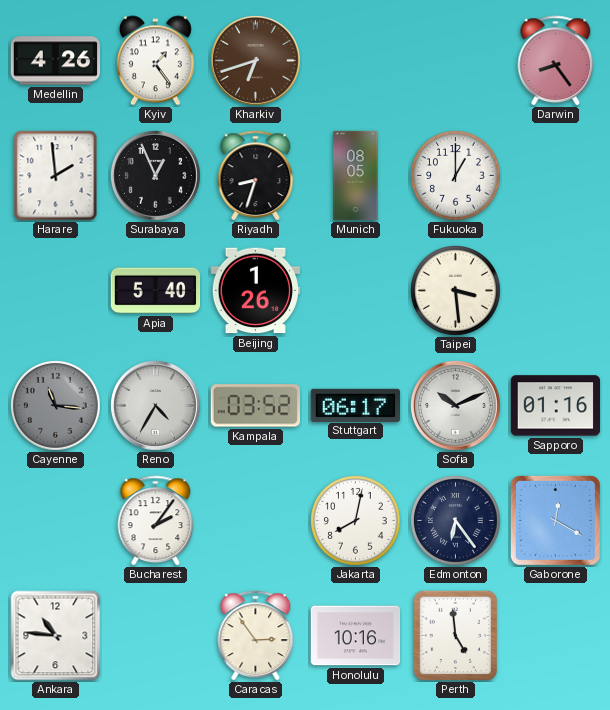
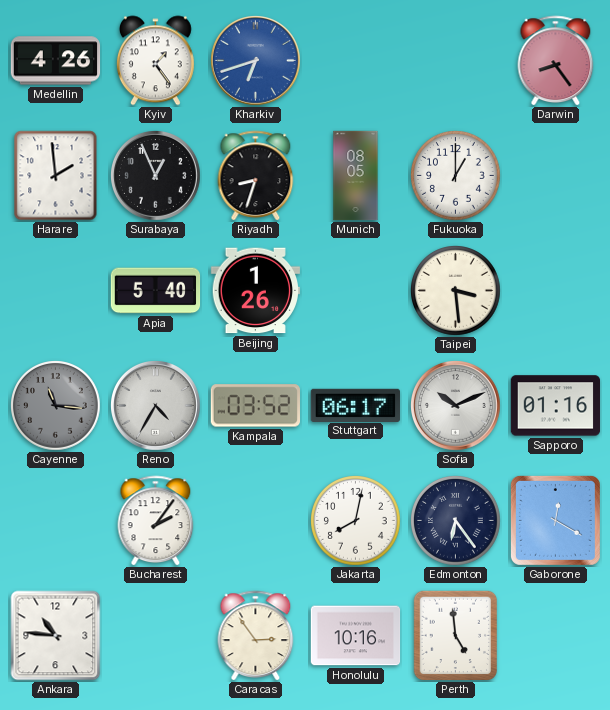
Kharkiv dial: brown -> blue
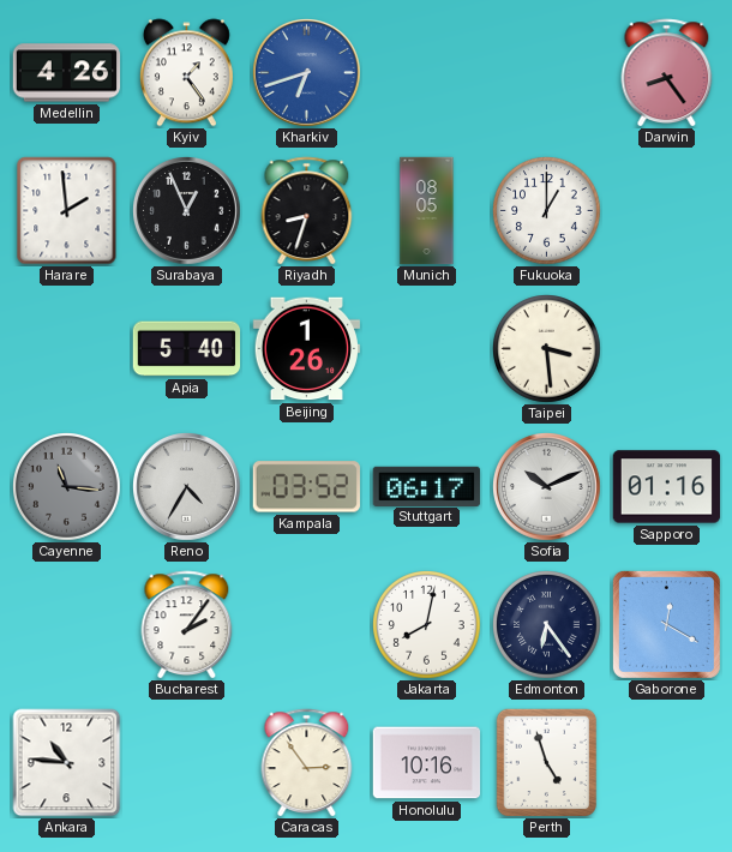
Perth: 4:59 -> 4:57
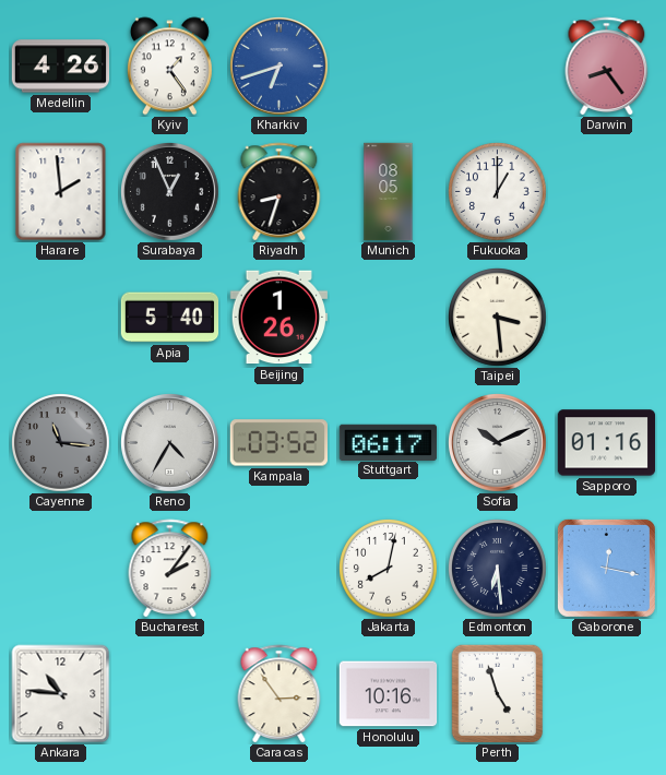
Edmonton: 6:24 -> 6:29
Gaborone: 12:20 -> 12:17
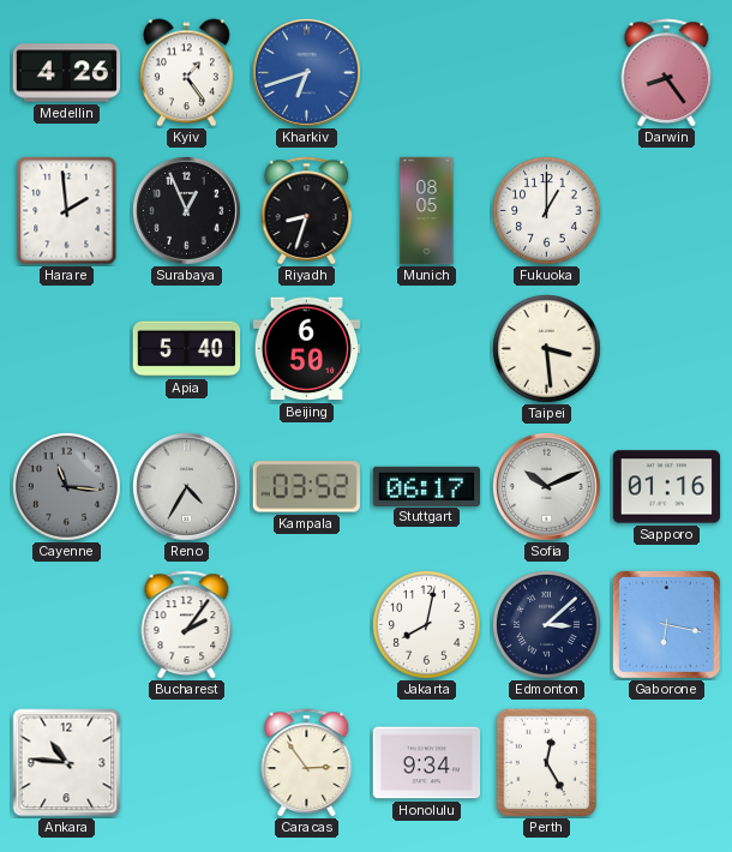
Beijing: 1:26 -> 6:50
Edmonton: 6:29 -> 3:08
Gaborone: 12:17 -> 6:17
Honolulu: 10:16 -> 9:34
Perth: 4:57 -> 12:25
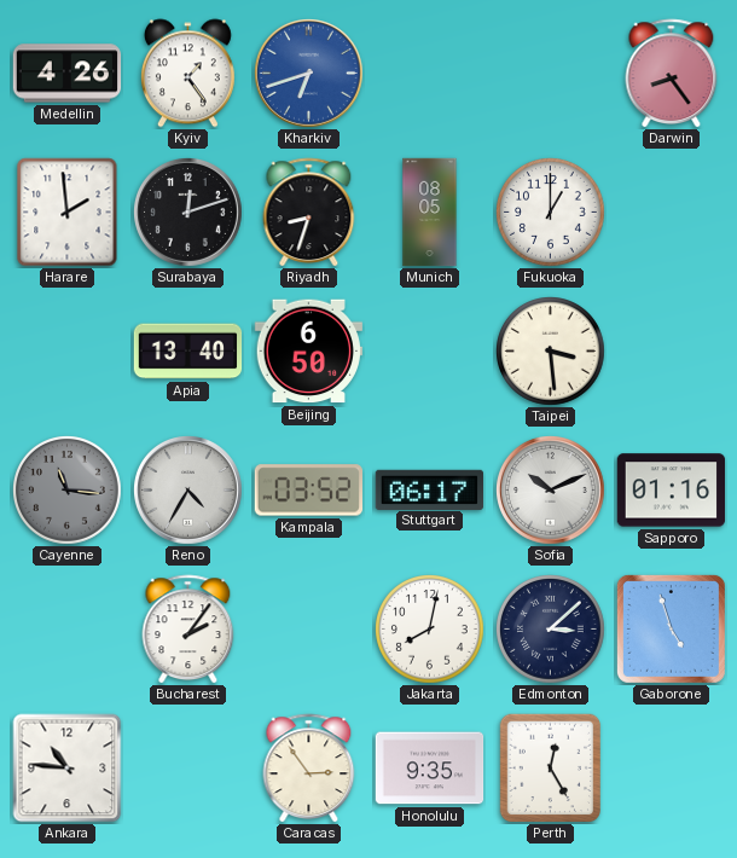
Surabaya: 12:56 -> 12:12
Apia: 5:40 -> 13:40
Gaborone: 6:17 -> 4:57
Honolulu: 9:34 -> 9:35
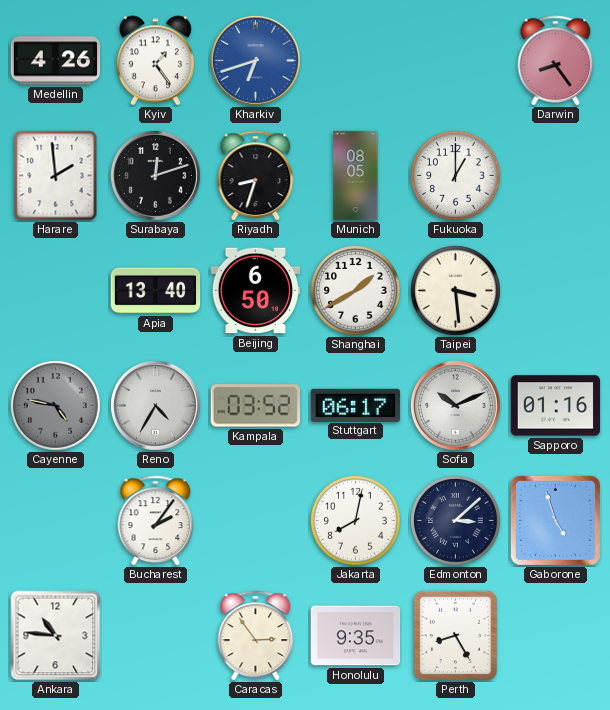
Shanghai: none -> 1:40
Cayenne: 11:16 -> 4:47
Perth: 12:25 -> 8:25
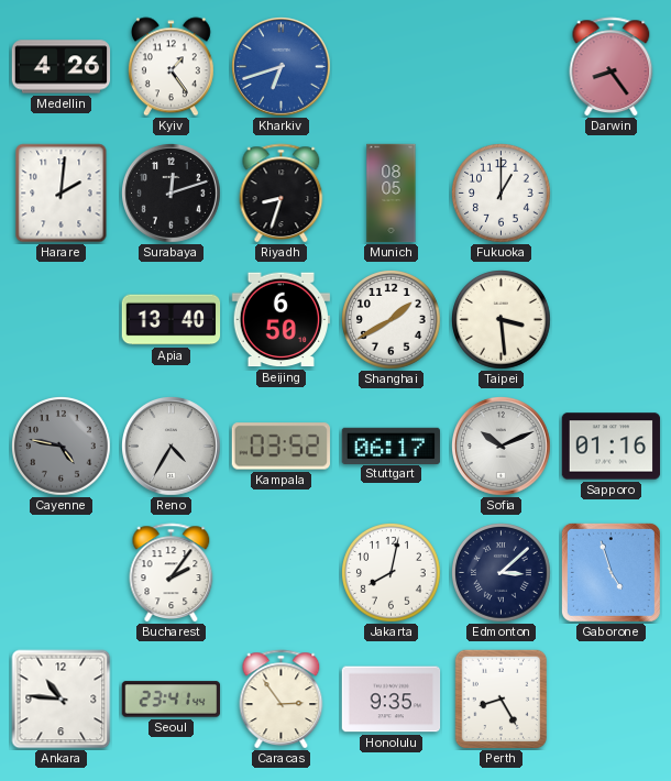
Harare: 1:59 -> 2:01
Seoul: none -> 23:41
